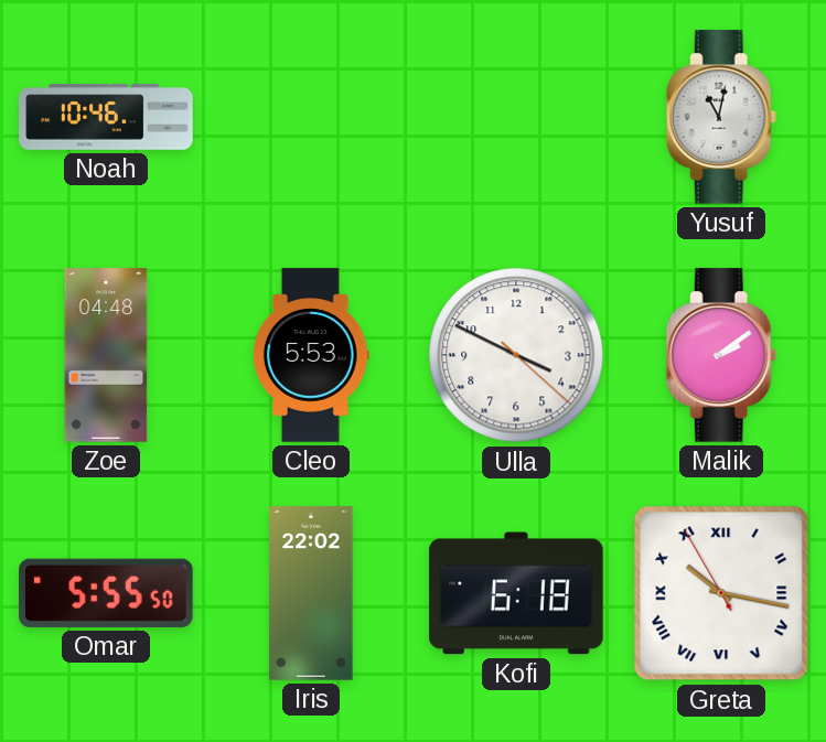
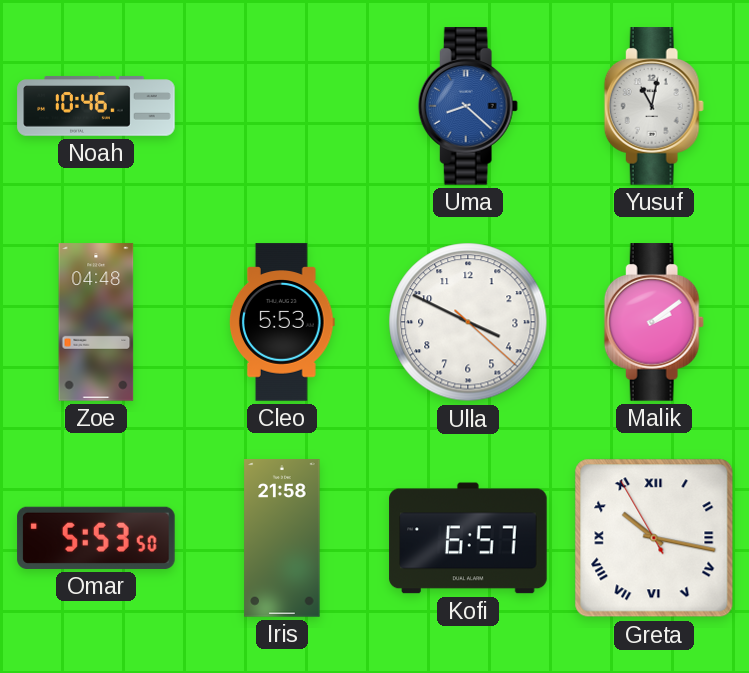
Uma: none -> 8:22
Omar: 5:55 -> 5:53
Iris: 22:02 -> 21:58
Kofi: 6:18 -> 6:57
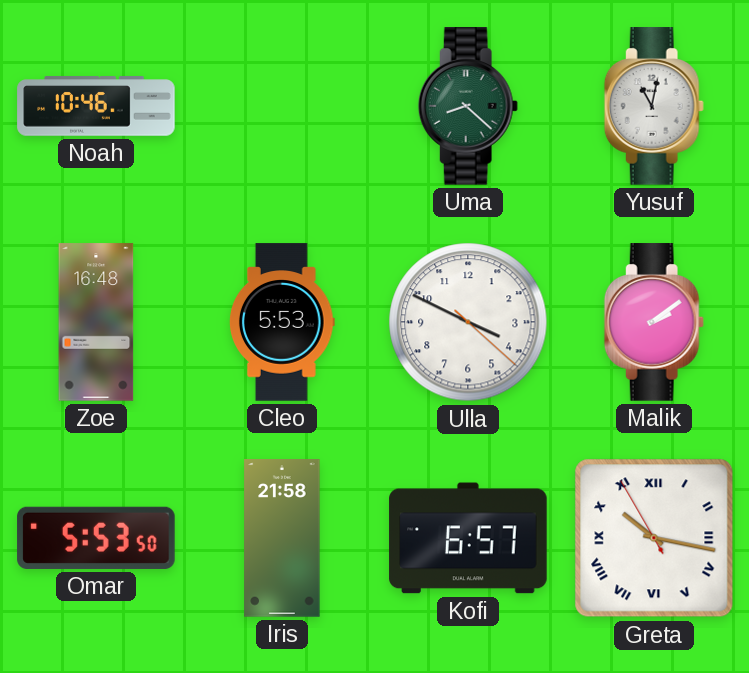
Uma dial: blue -> green
Zoe: 04:48 -> 16:48
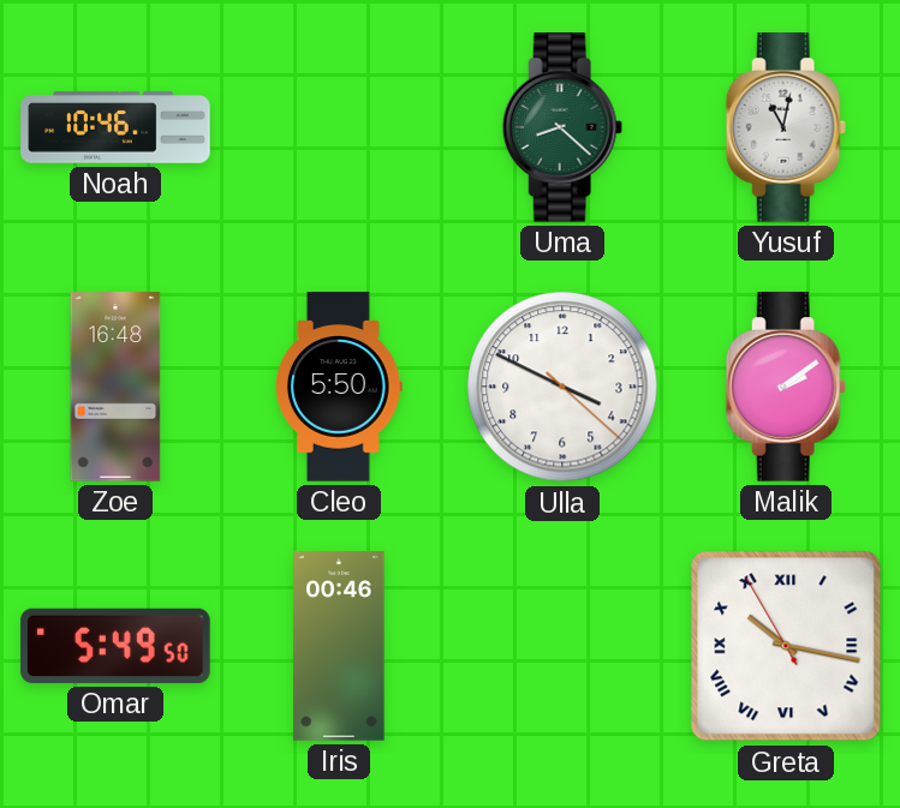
Cleo: 5:53 -> 5:50
Omar: 5:53 -> 5:49
Iris: 21:58 -> 00:46
Kofi: 6:57 -> none
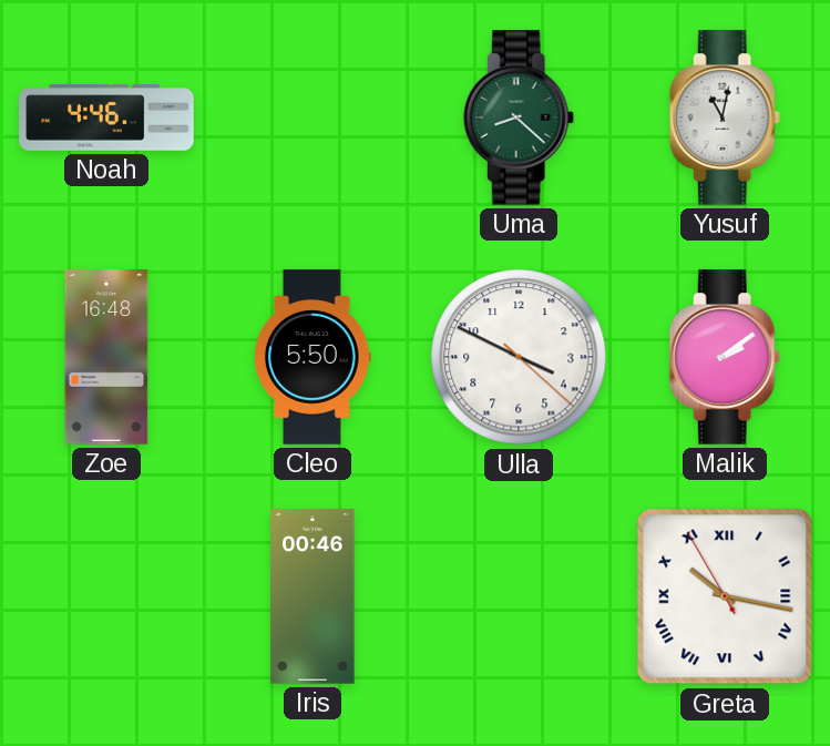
Noah: 10:46 -> 4:46
Omar: 5:49 -> none
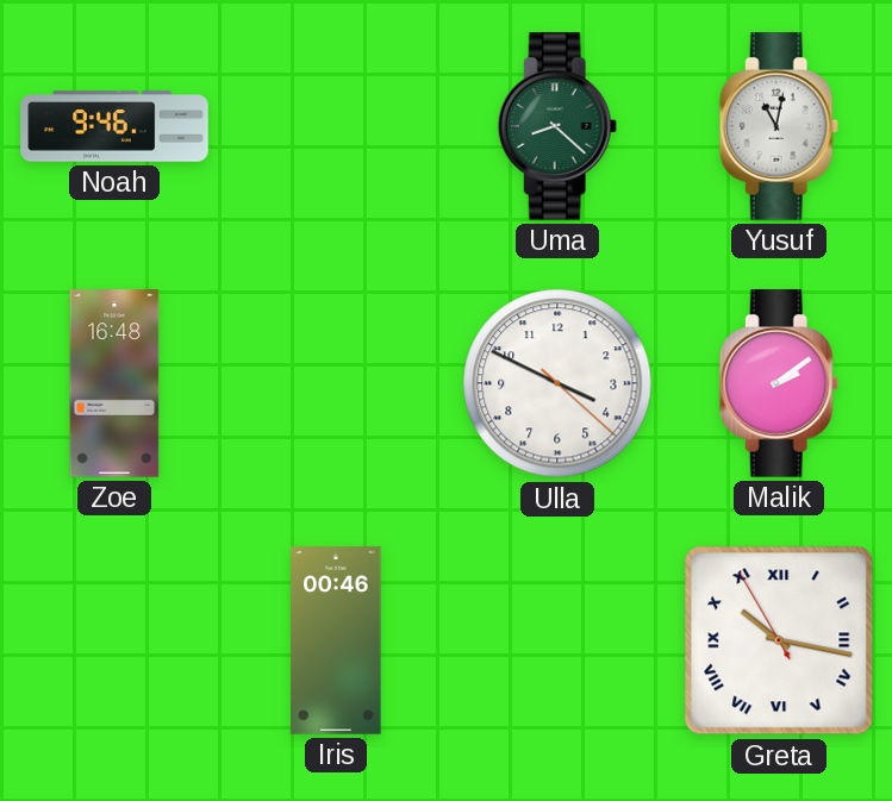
Noah: 4:46 -> 9:46
Cleo: 5:50 -> none
